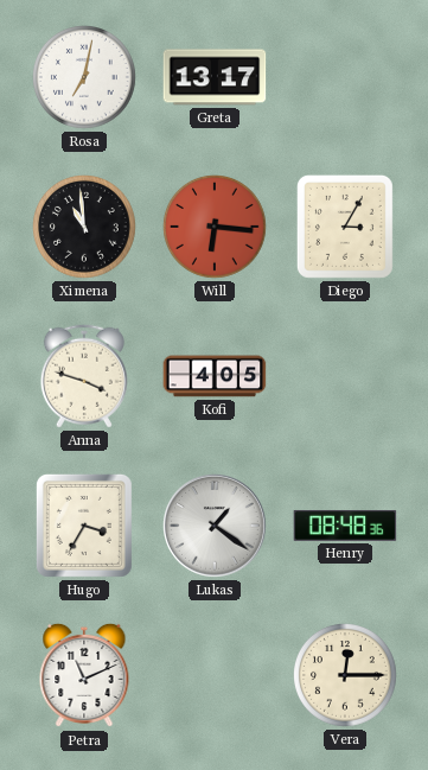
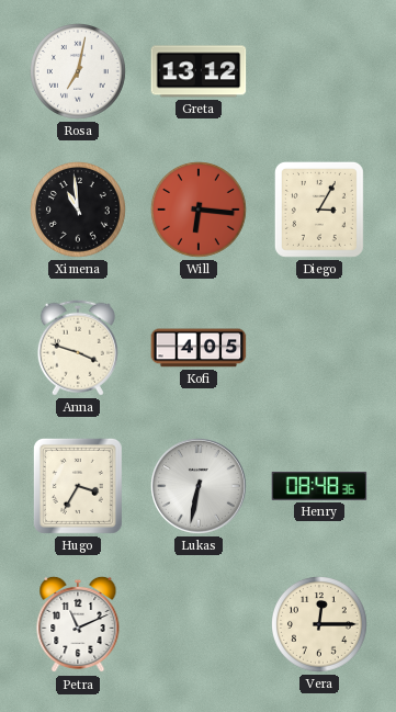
Greta: 13:17 -> 13:12
Lukas: 1:21 -> 6:32
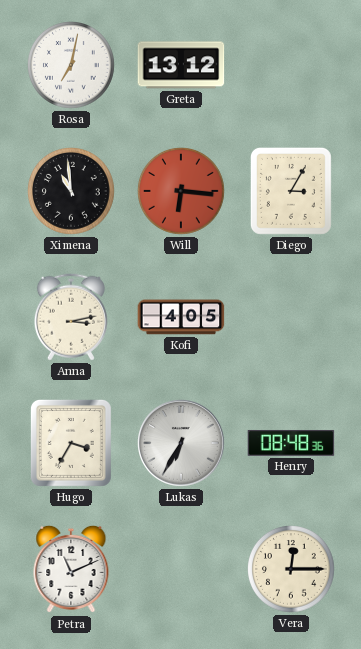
Anna: 3:48 -> 3:13
Lukas: 6:32 -> 6:35
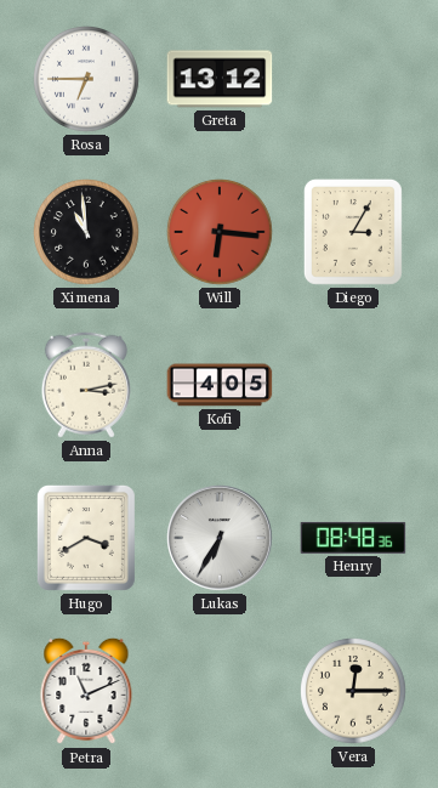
Rosa: 7:02 -> 6:45
Hugo: 3:35 -> 3:40
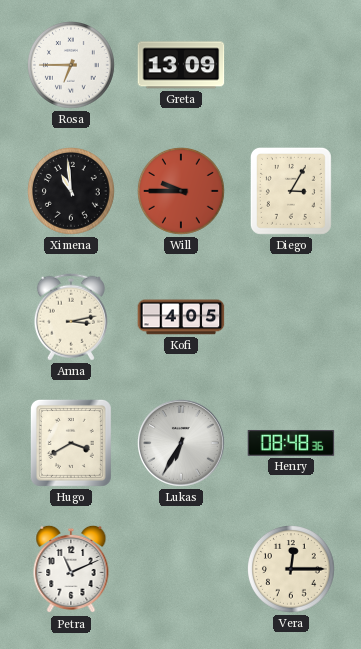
Greta: 13:12 -> 13:09
Will: 6:16 -> 9:45
